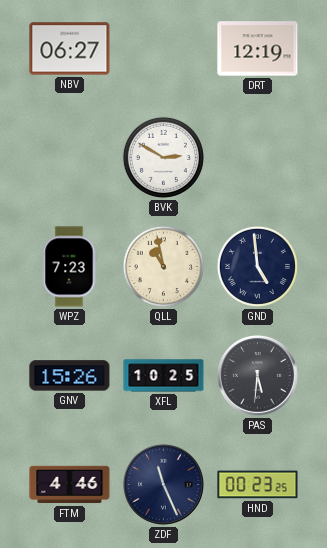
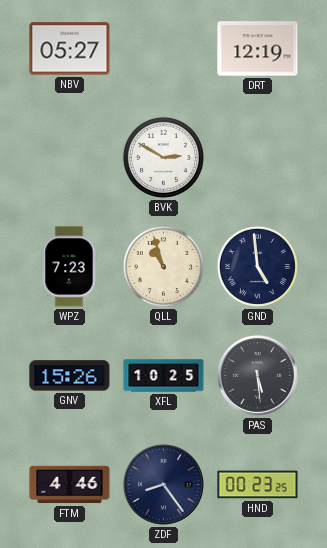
NBV: 06:27 -> 05:27
QLL: 10:58 -> 10:57
PAS: 5:31 -> 5:29
ZDF: 11:26 -> 8:24
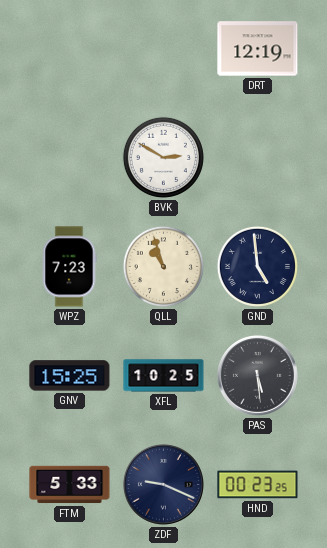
NBV: 05:27 -> none
GNV: 15:26 -> 15:25
FTM: 4:46 -> 5:33
ZDF: 8:24 -> 9:19
